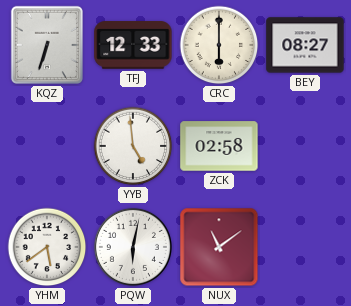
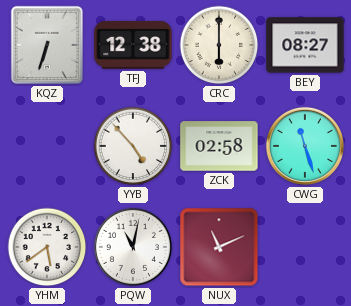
TFJ: 12:33 -> 12:38
YYB: 4:59 -> 4:53
CWG: none -> 11:27
PQW: 6:02 -> 11:02
NUX: 11:09 -> 11:11
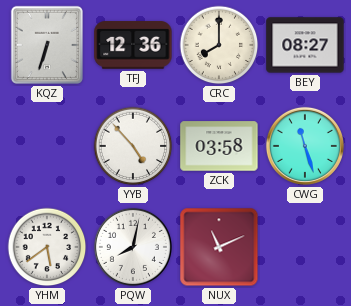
TFJ: 12:38 -> 12:36
CRC: 6:00 -> 8:00
ZCK: 02:58 -> 03:58
PQW: 11:02 -> 8:02
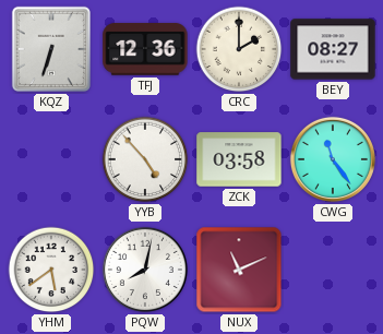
CRC: 8:00 -> 2:00
CWG: 11:27 -> 11:24
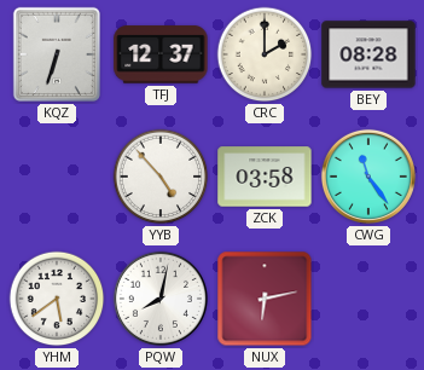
TFJ: 12:36 -> 12:37
BEY: 08:27 -> 08:28
NUX: 11:11 -> 6:13
